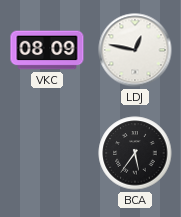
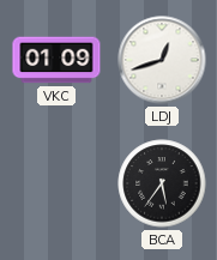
VKC: 08:09 -> 01:09
LDJ: 12:47 -> 12:42
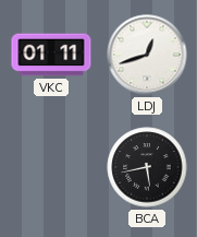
VKC: 01:09 -> 01:11
BCA: 5:36 -> 5:43
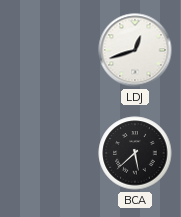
VKC: 01:11 -> none
BCA: 5:43 -> 5:38
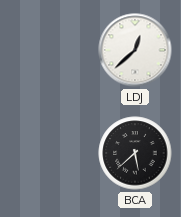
LDJ: 12:42 -> 12:38
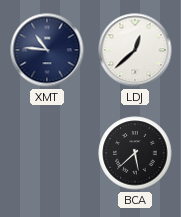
XMT: none -> 10:46
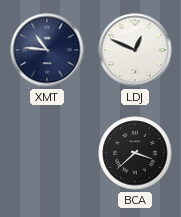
LDJ: 12:38 -> 12:49
BCA: 5:38 -> 3:38
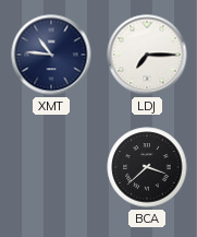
LDJ: 12:49 -> 7:15
